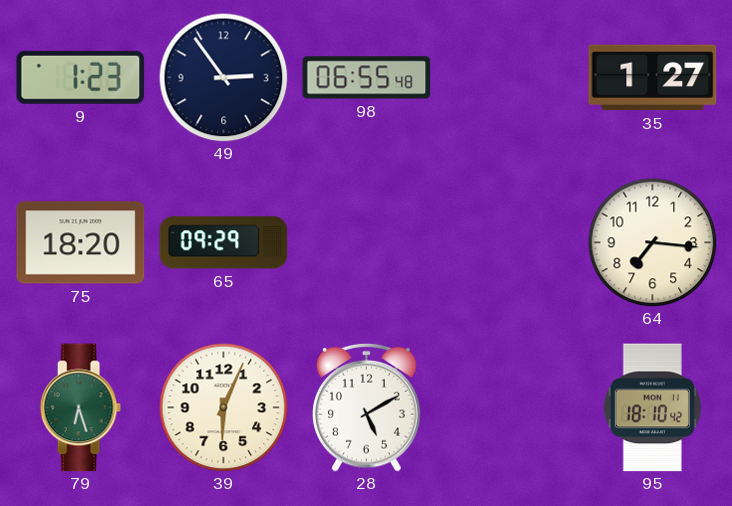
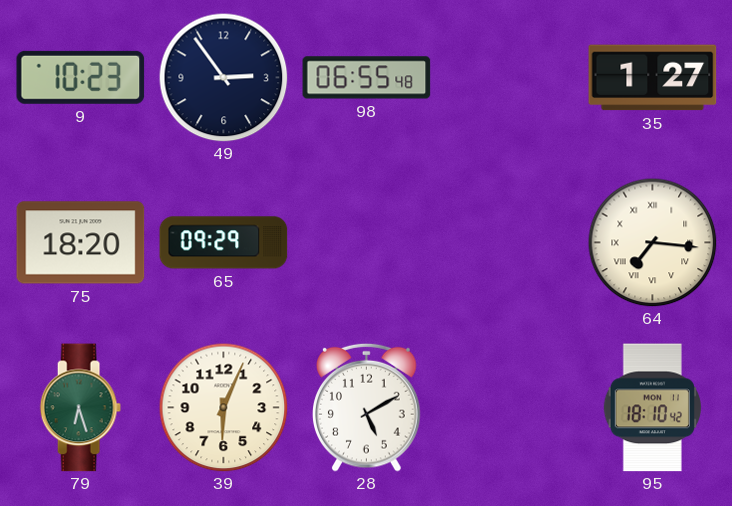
9: 1:23 -> 10:23
64 numerals: Arabic -> Roman
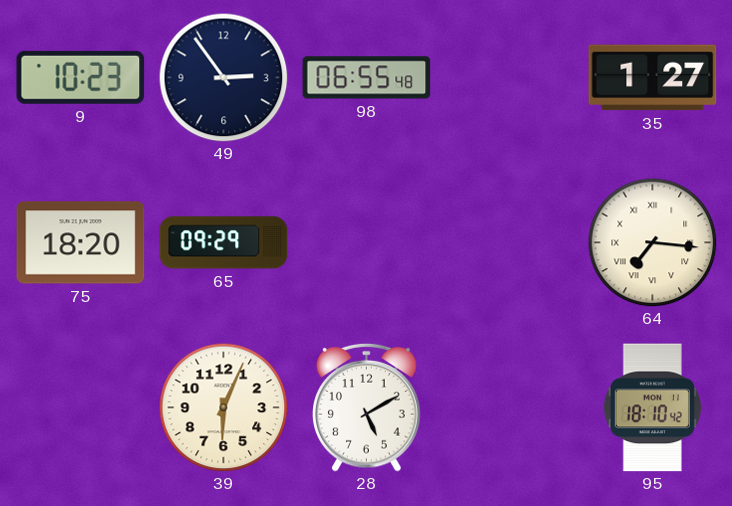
79: 6:27 -> none
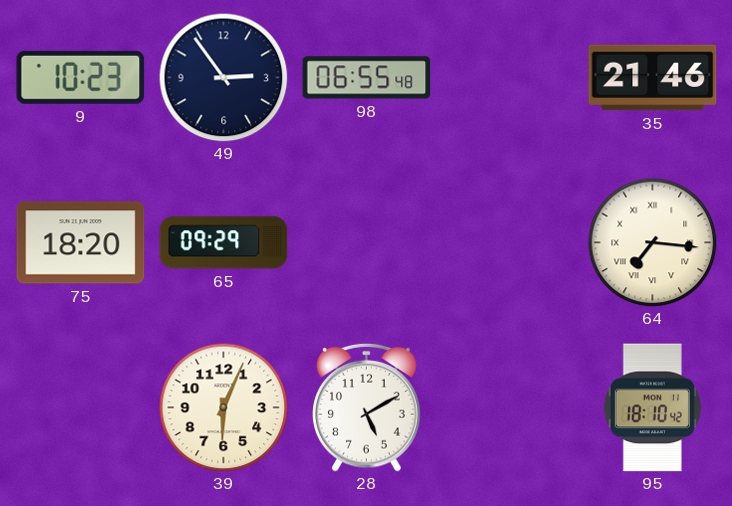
35: 1:27 -> 21:46
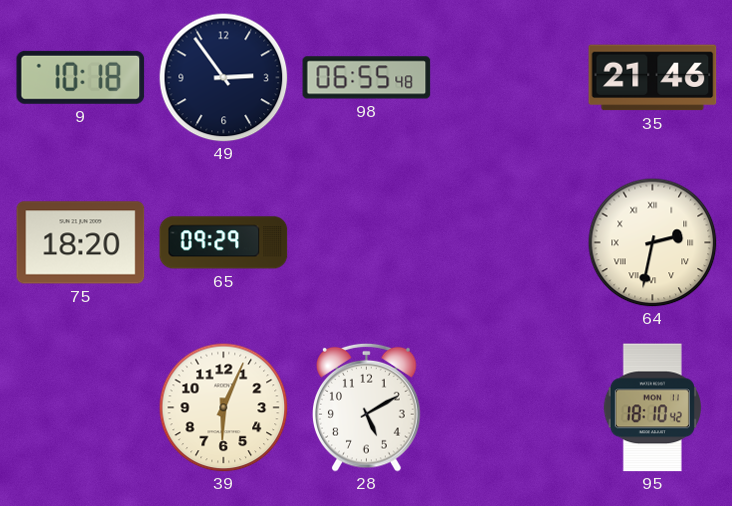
9: 10:23 -> 10:18
64: 7:16 -> 2:32
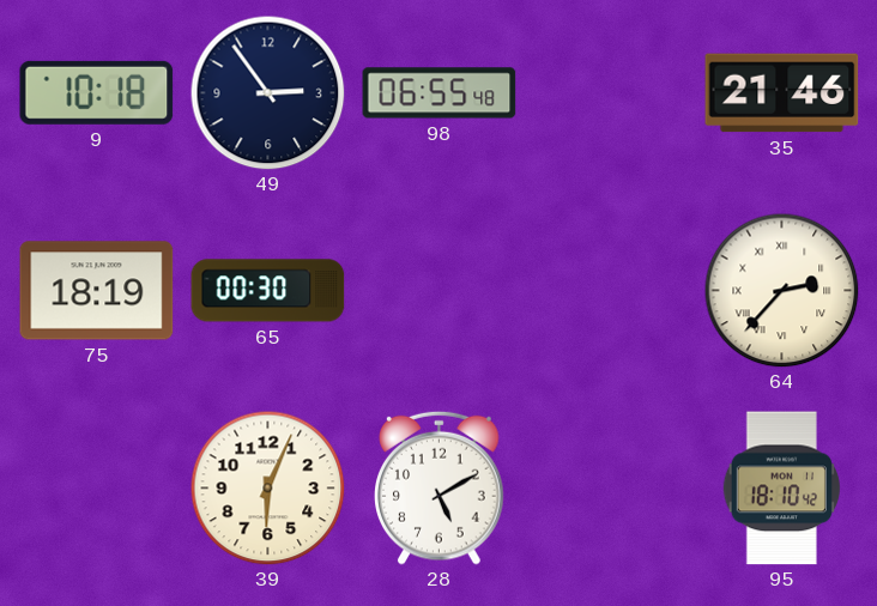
75: 18:20 -> 18:19
65: 09:29 -> 00:30
64: 2:32 -> 2:37
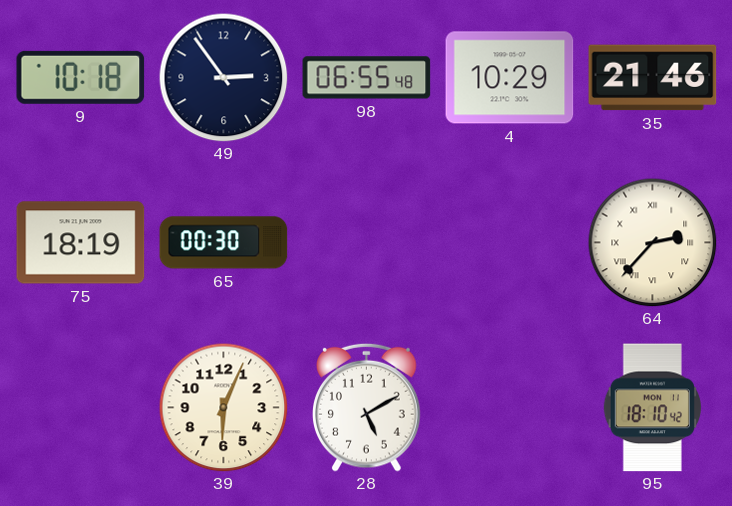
4: none -> 10:29
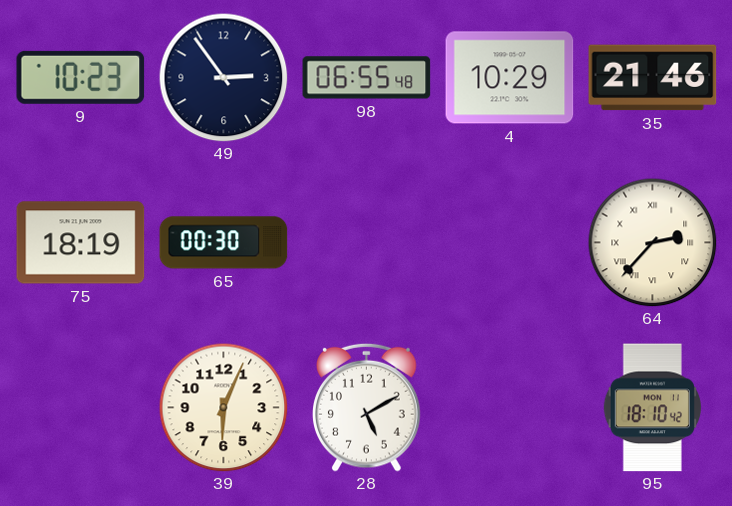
9: 10:18 -> 10:23
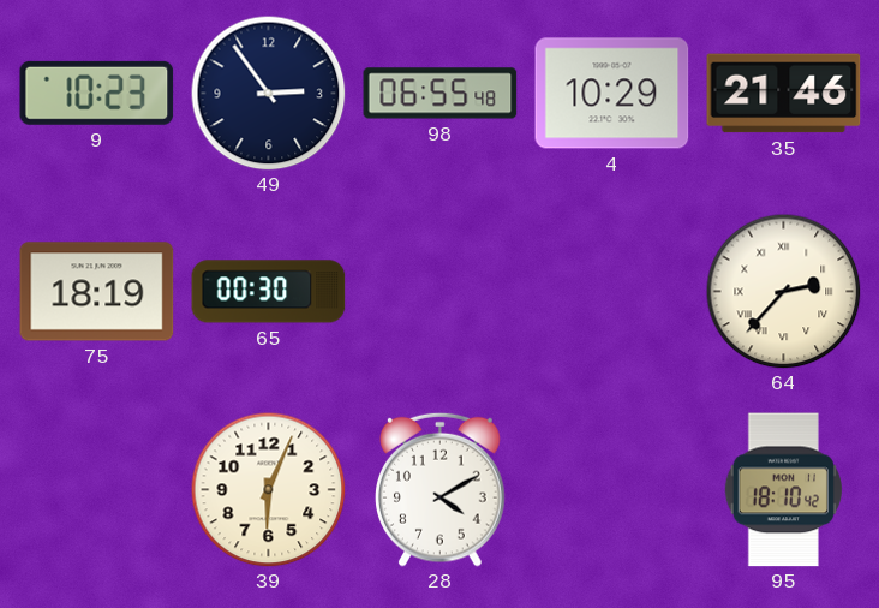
28: 5:10 -> 4:10
